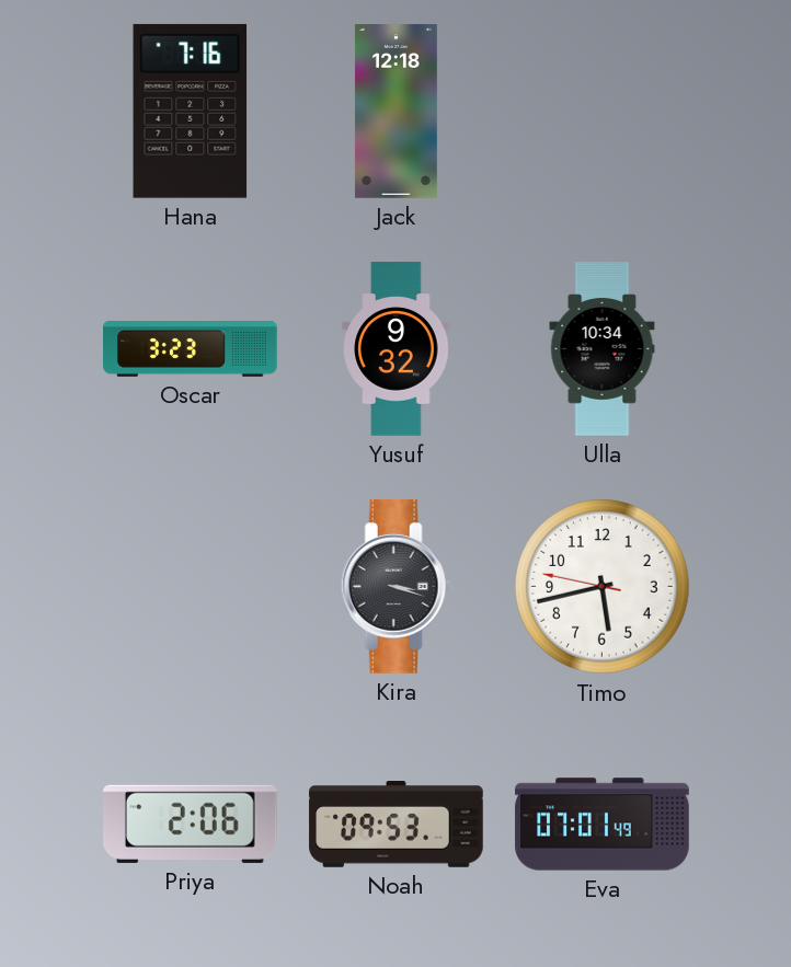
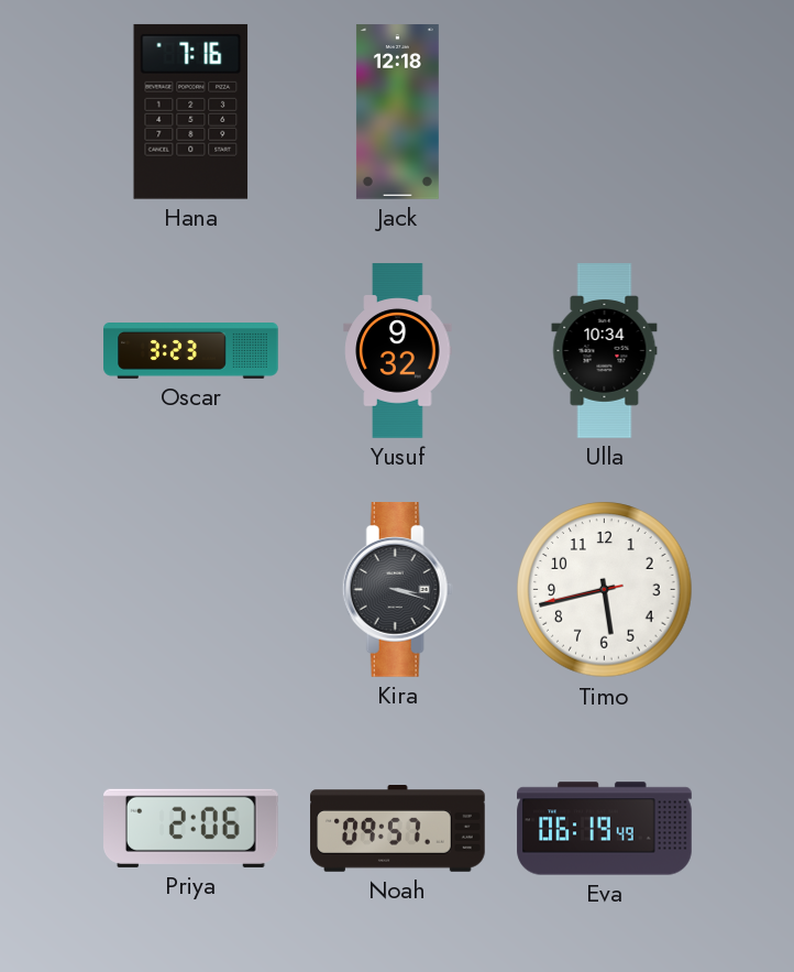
Timo: 5:42:47 -> 5:42:43
Noah: 09:53 -> 09:57
Eva: 07:01 -> 06:19
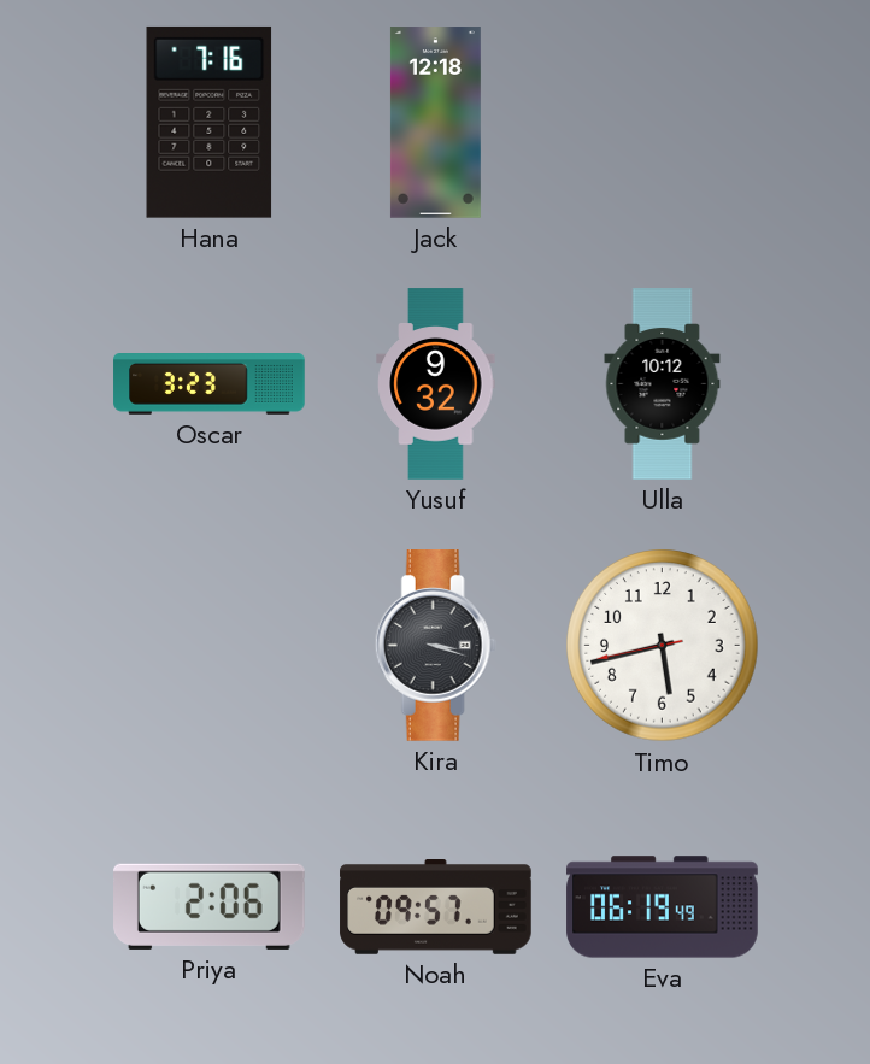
Ulla: 10:34 -> 10:12
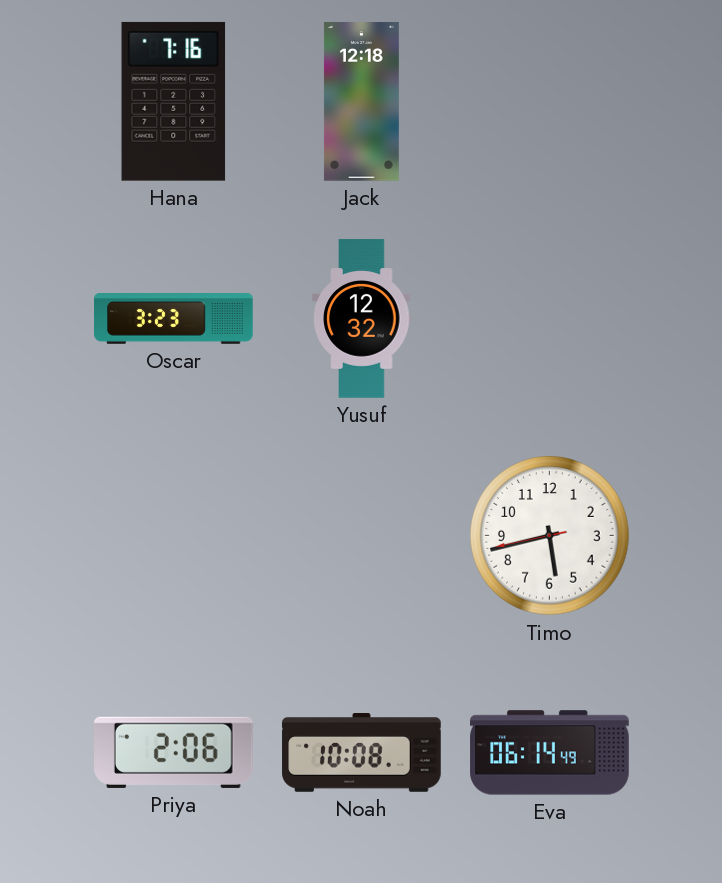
Yusuf: 9:32 -> 12:32
Ulla: 10:12 -> none
Kira: 3:18 -> none
Noah: 09:57 -> 10:08
Eva: 06:19 -> 06:14
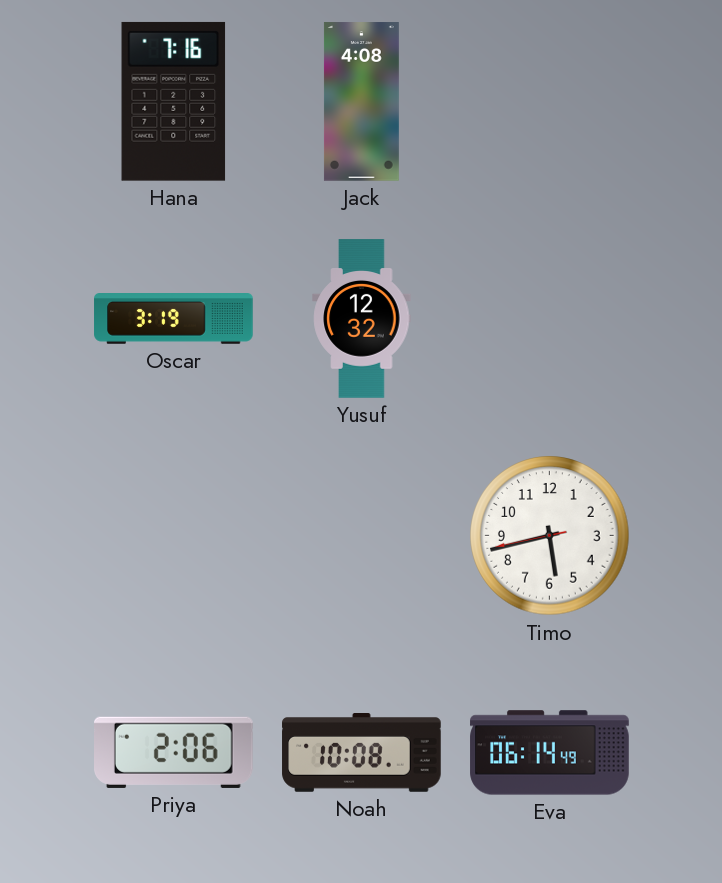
Jack: 12:18 -> 4:08
Oscar: 3:23 -> 3:19
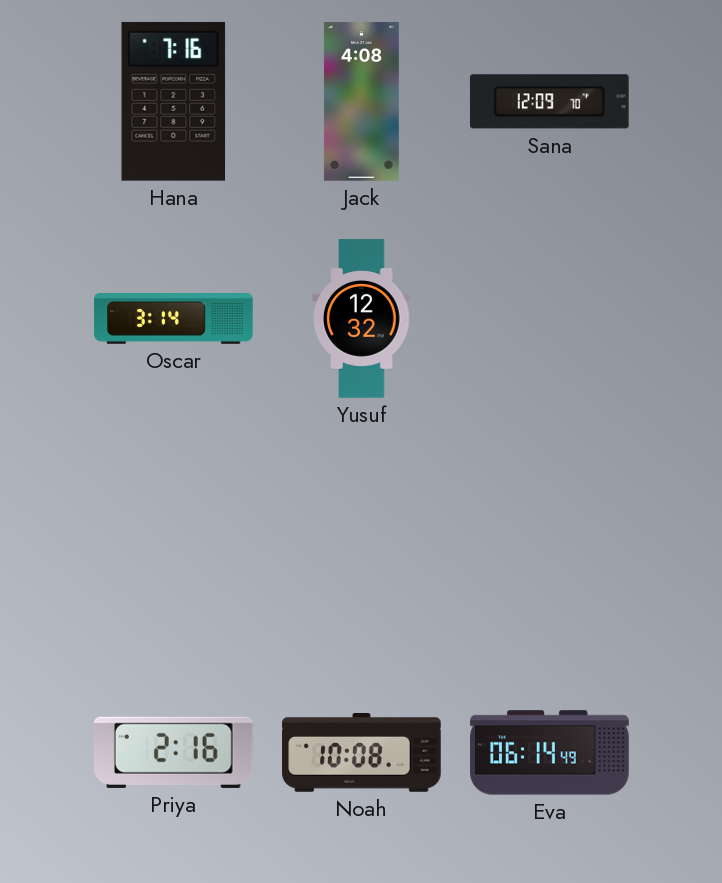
Sana: none -> 12:09
Oscar: 3:19 -> 3:14
Timo: 5:42 -> none
Priya: 2:06 -> 2:16
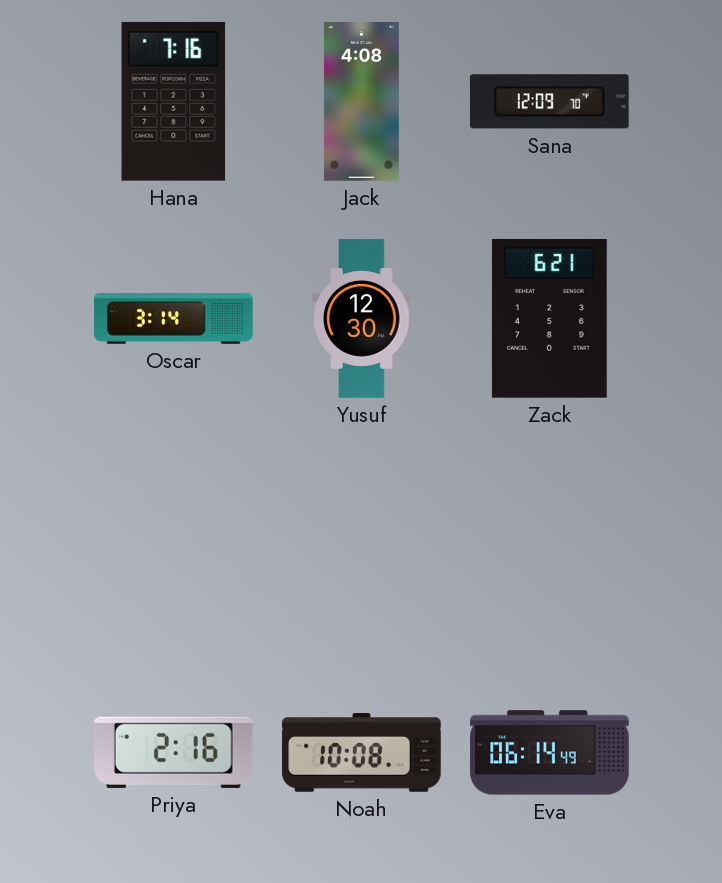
Yusuf: 12:32 -> 12:30
Zack: none -> 6:21
